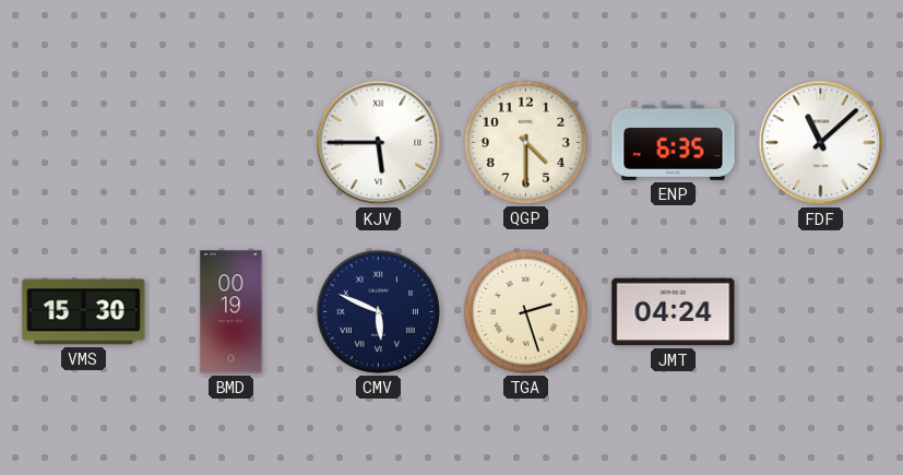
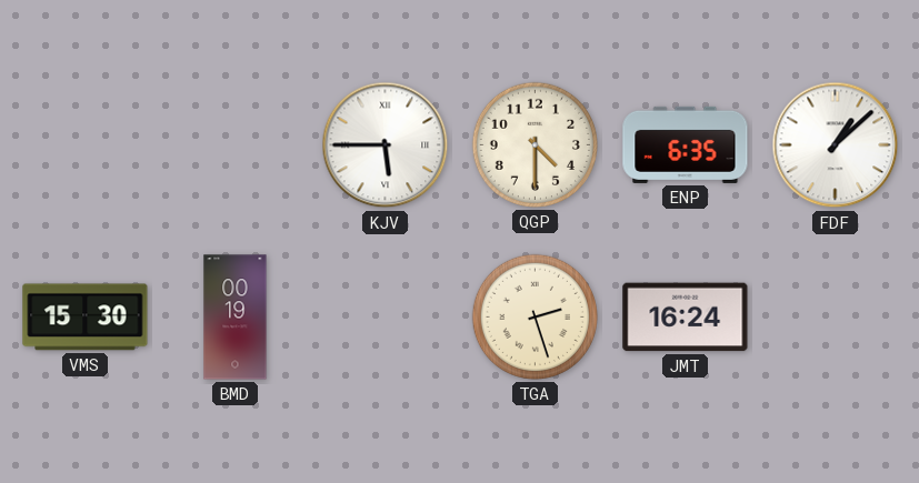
FDF: 11:08 -> 1:08
CMV: 5:49 -> none
JMT: 04:24 -> 16:24
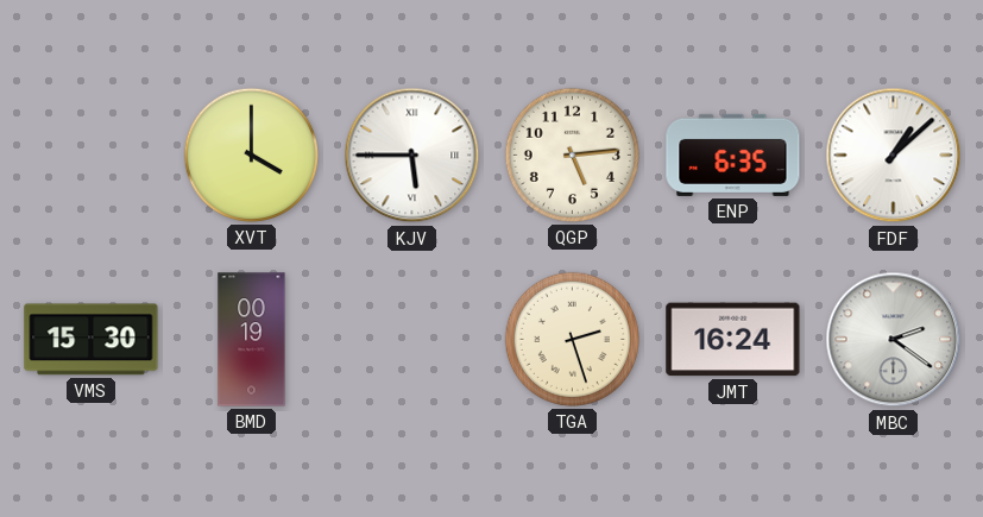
XVT: none -> 4:00
QGP: 4:30 -> 5:14
MBC: none -> 2:21
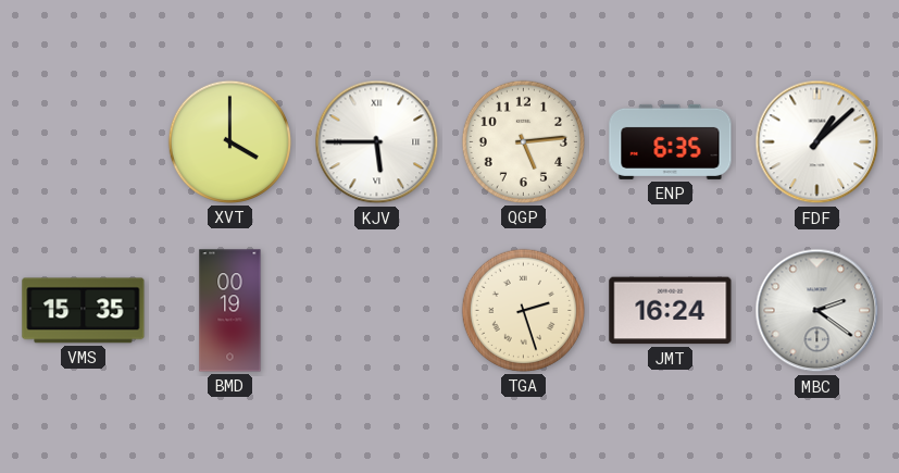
VMS: 15:30 -> 15:35
